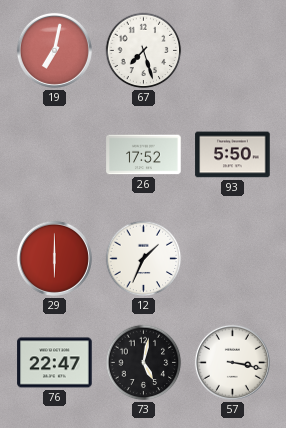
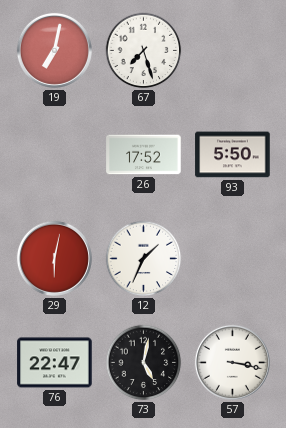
29: 6:00 -> 6:02
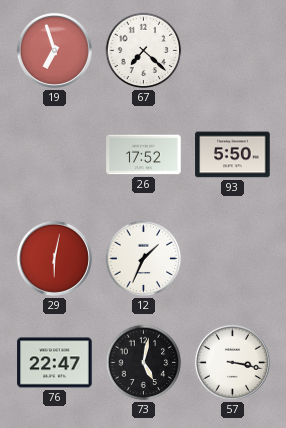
19: 7:02 -> 6:57
67: 7:27 -> 7:22
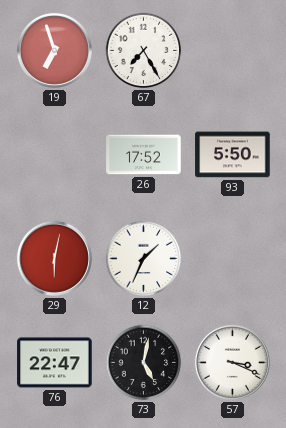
67: 7:22 -> 7:25
57: 3:17 -> 3:19
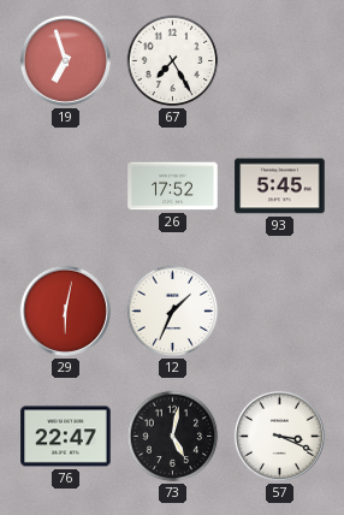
93: 5:50 -> 5:45
